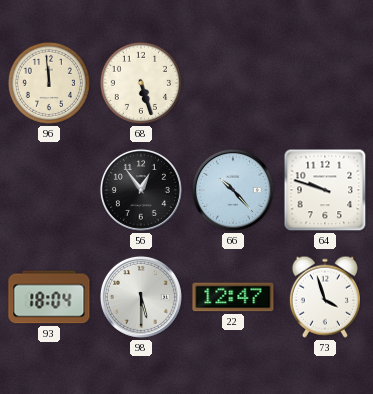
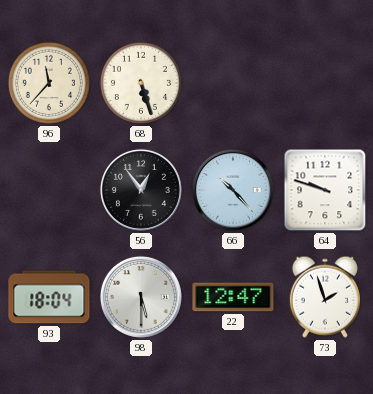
96: 11:59 -> 11:37
73: 3:57 -> 1:57
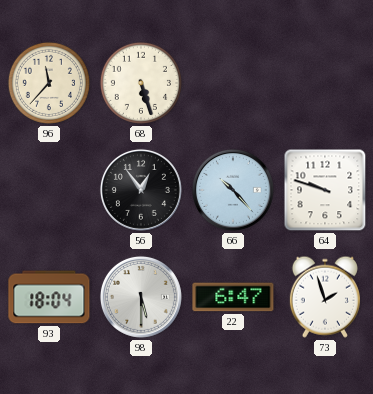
22: 12:47 -> 6:47
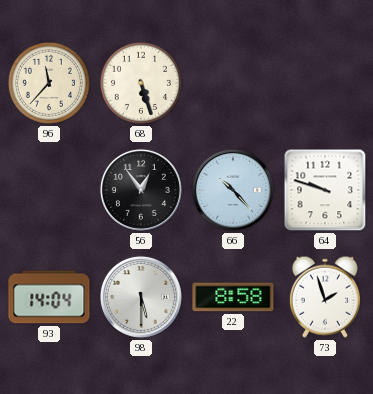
93: 18:04 -> 14:04
22: 6:47 -> 8:58
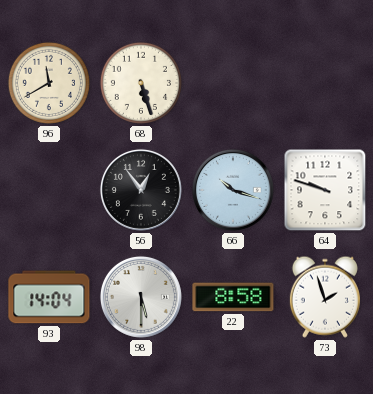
96: 11:37 -> 11:40
66: 10:23 -> 10:18
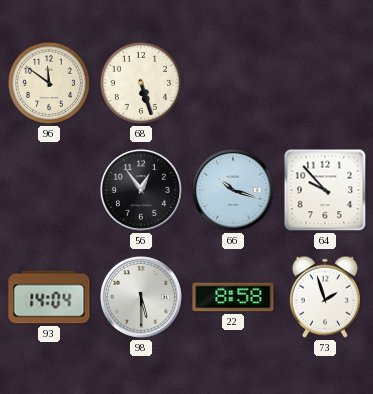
96: 11:40 -> 11:51
64: 9:48 -> 9:53
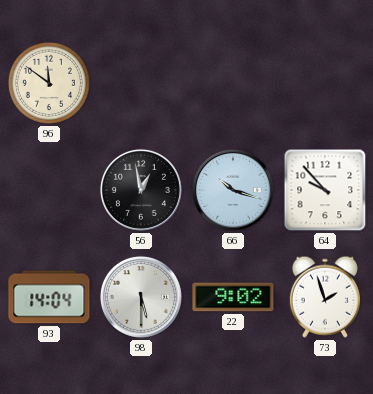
68: 5:27 -> none
56: 12:54 -> 12:58
22: 8:58 -> 9:02
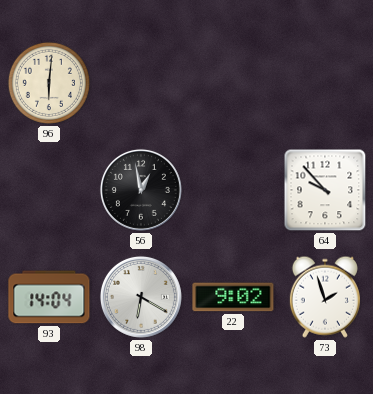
96: 11:51 -> 6:01
66: 10:18 -> none
98: 5:30 -> 6:20
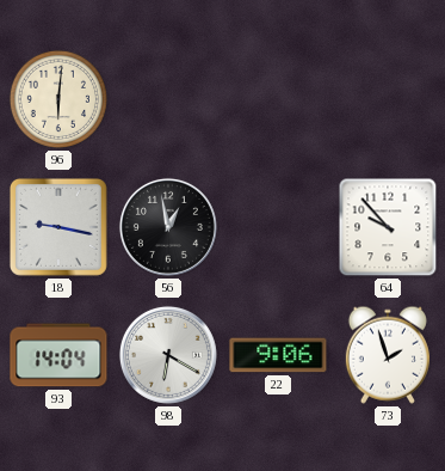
18: none -> 9:17
22: 9:02 -> 9:06
